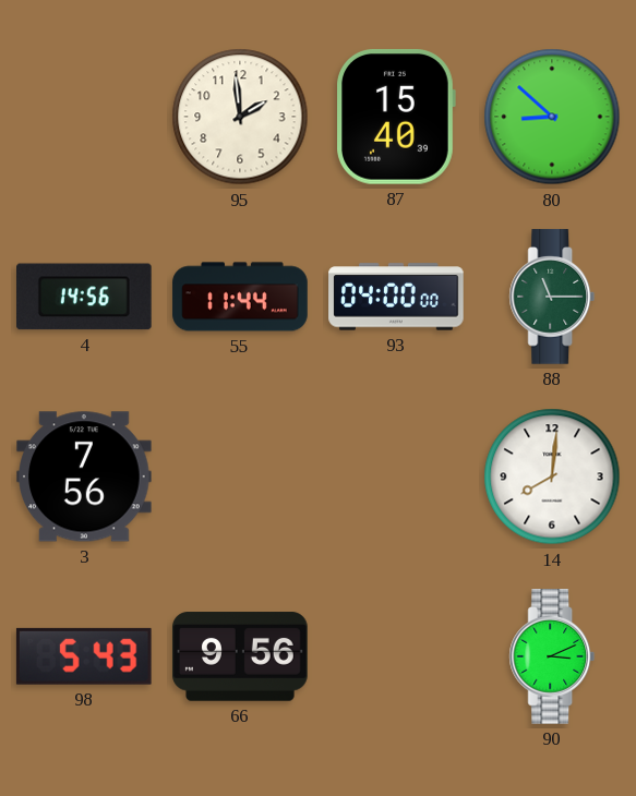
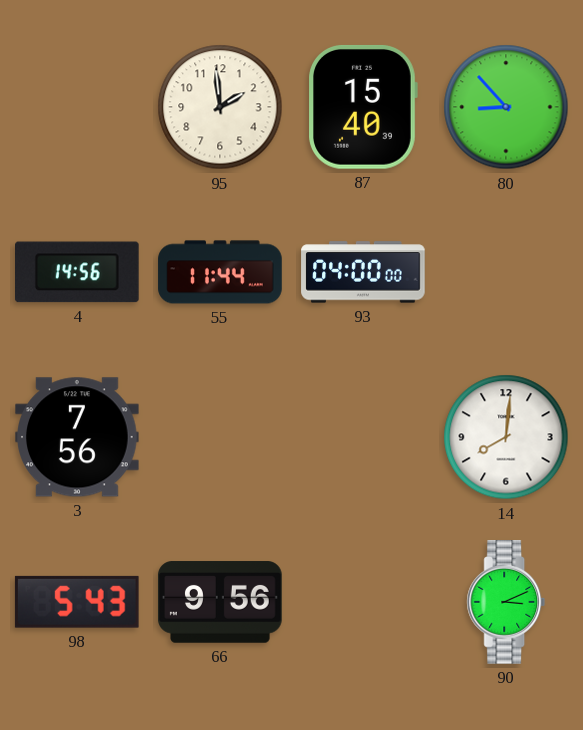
80: 8:52 -> 8:53
88: 11:15 -> none
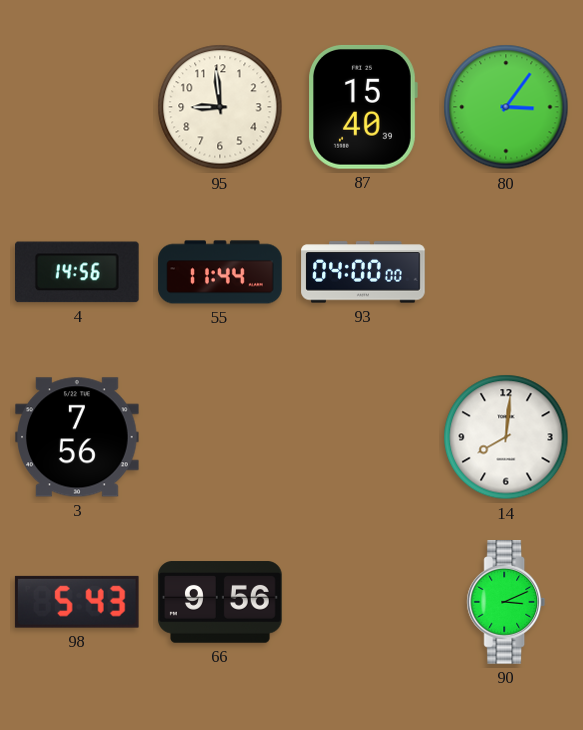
95: 1:59 -> 8:59
80: 8:53 -> 3:06
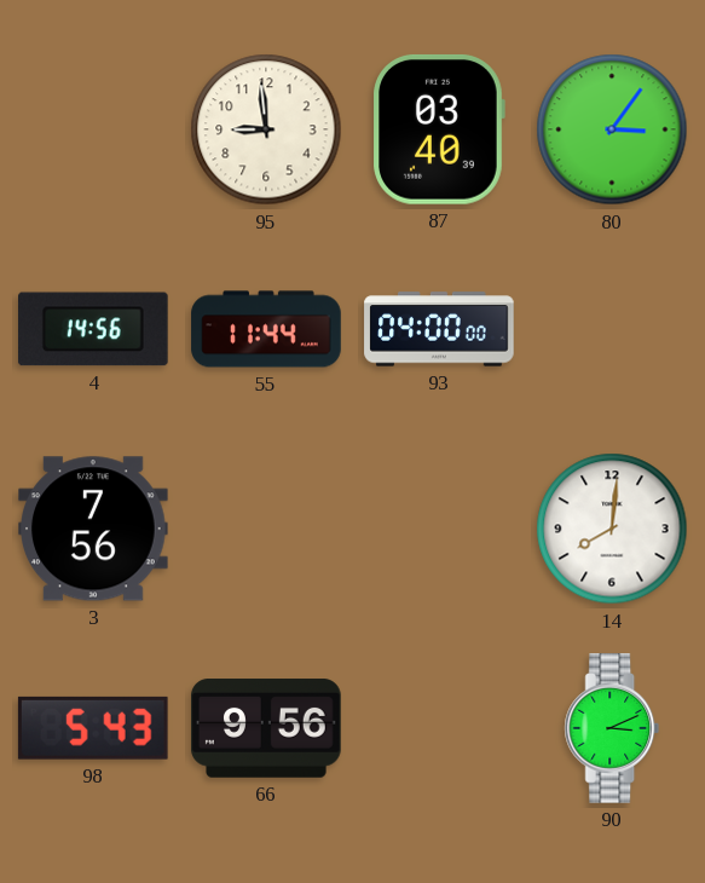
87: 15:40 -> 03:40
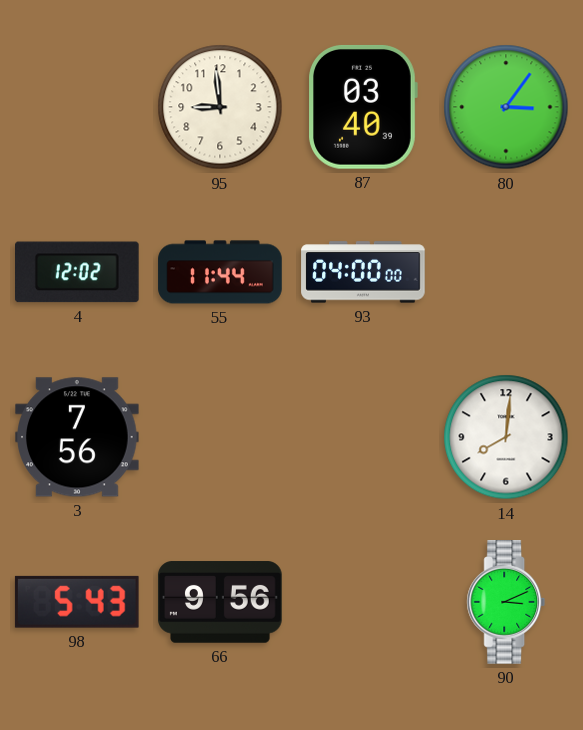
4: 14:56 -> 12:02
